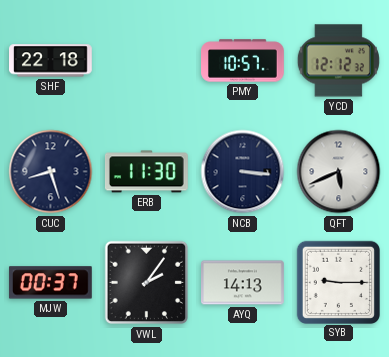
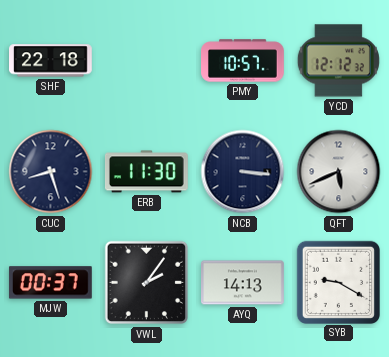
SYB: 9:15 -> 9:20
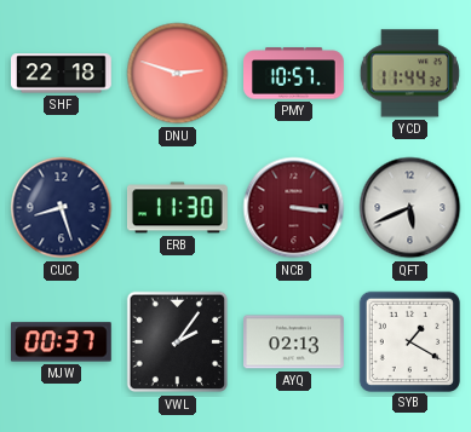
DNU: none -> 2:48
YCD: 12:12 -> 11:44
NCB dial: navy -> burgundy
AYQ: 14:13 -> 02:13
SYB: 9:20 -> 1:20
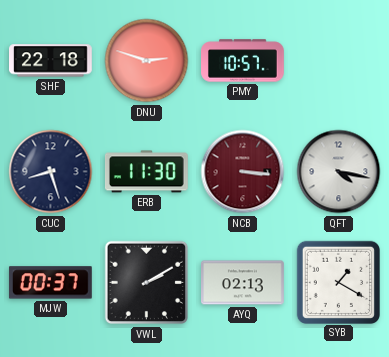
YCD: 11:44 -> none
QFT: 5:41 -> 4:17
VWL: 2:06 -> 2:10
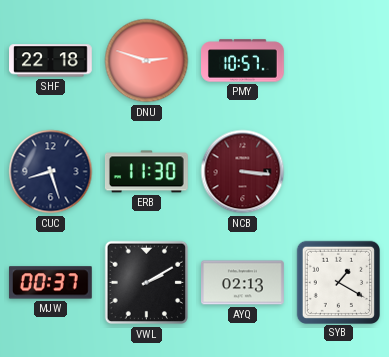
QFT: 4:17 -> none
